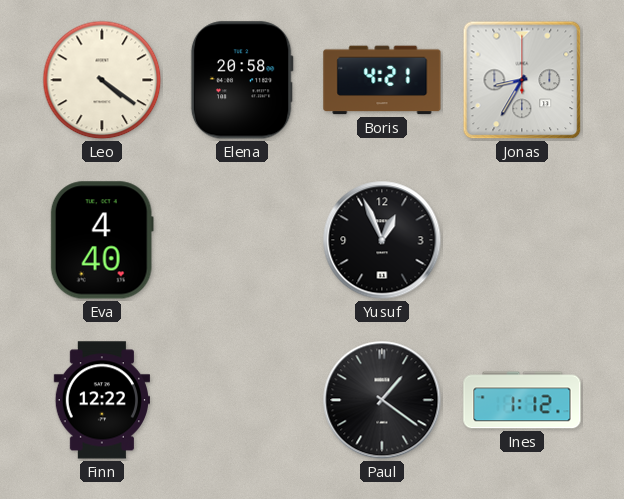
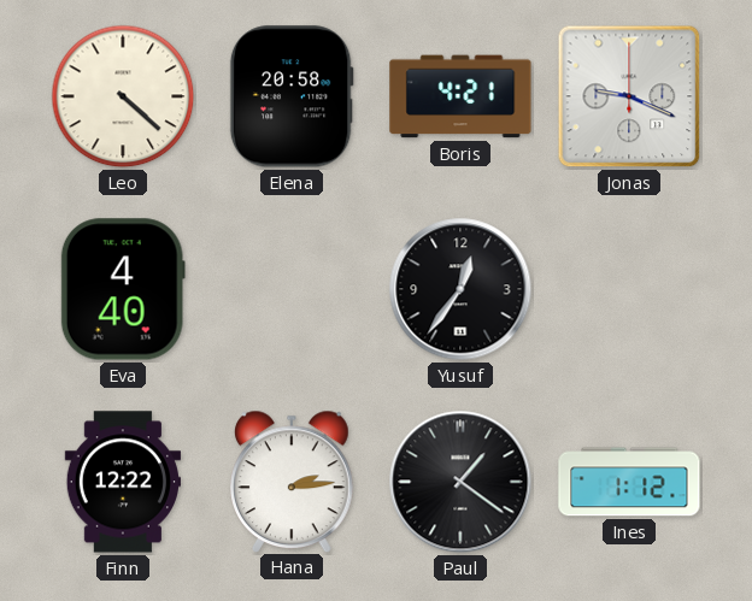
Leo: 4:21 -> 4:22
Jonas: 8:35 -> 9:19
Yusuf: 12:56 -> 12:36
Hana: none -> 2:14
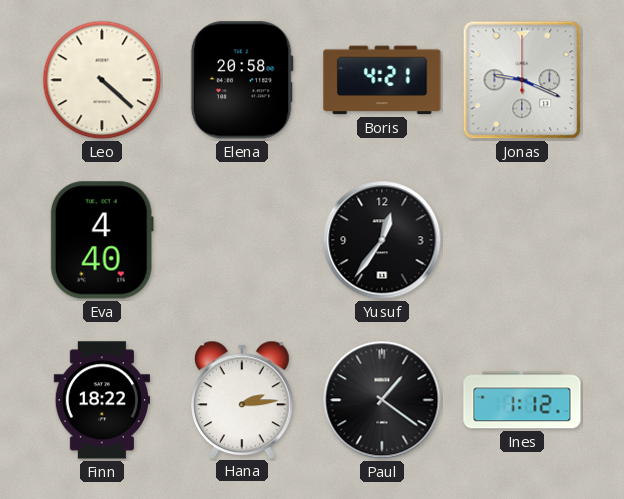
Finn: 12:22 -> 18:22
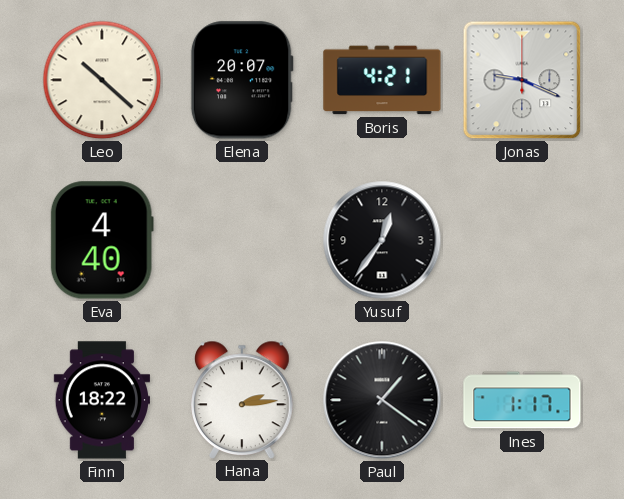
Leo: 4:22 -> 10:22
Elena: 20:58 -> 20:07
Ines: 1:12 -> 1:17
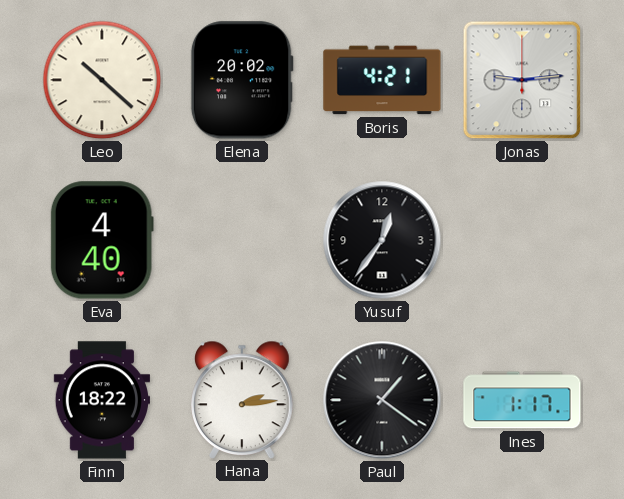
Elena: 20:07 -> 20:02
Jonas: 9:19 -> 9:14
